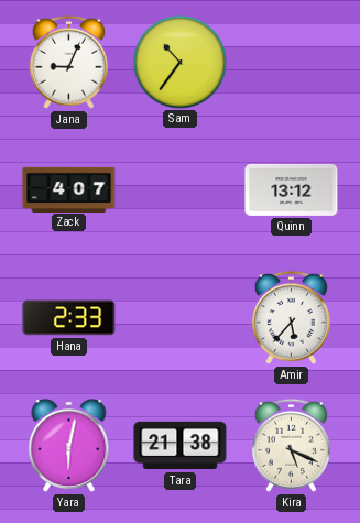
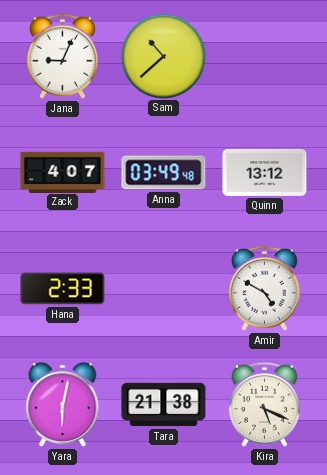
Sam: 10:36 -> 10:38
Anna: none -> 03:49
Amir: 5:37 -> 4:50
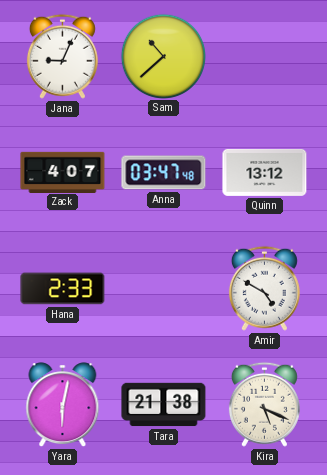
Anna: 03:49 -> 03:47
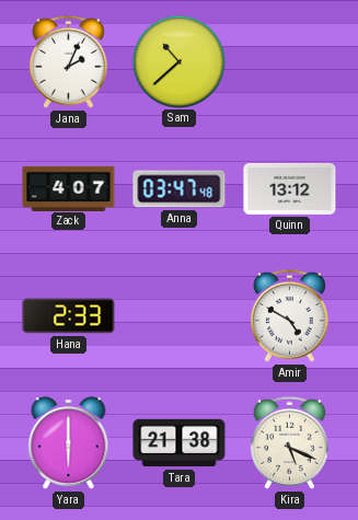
Jana: 9:04 -> 2:04
Yara: 6:02 -> 6:00
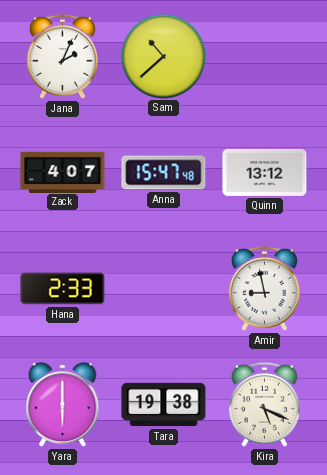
Anna: 03:47 -> 15:47
Amir: 4:50 -> 8:58
Tara: 21:38 -> 19:38
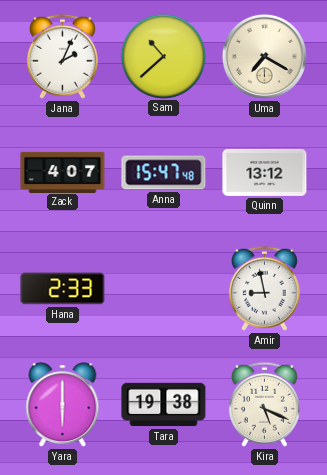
Uma: none -> 7:20
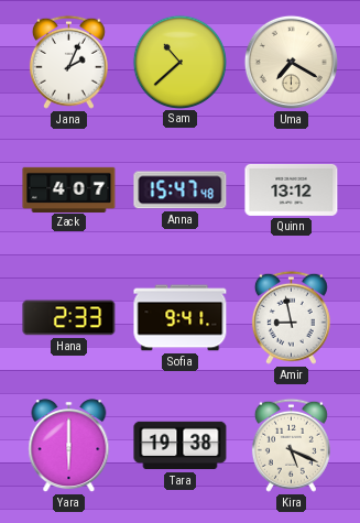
Sofia: none -> 9:41
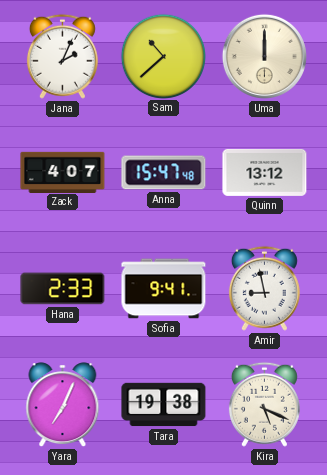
Uma: 7:20 -> 12:00
Yara: 6:00 -> 7:04
